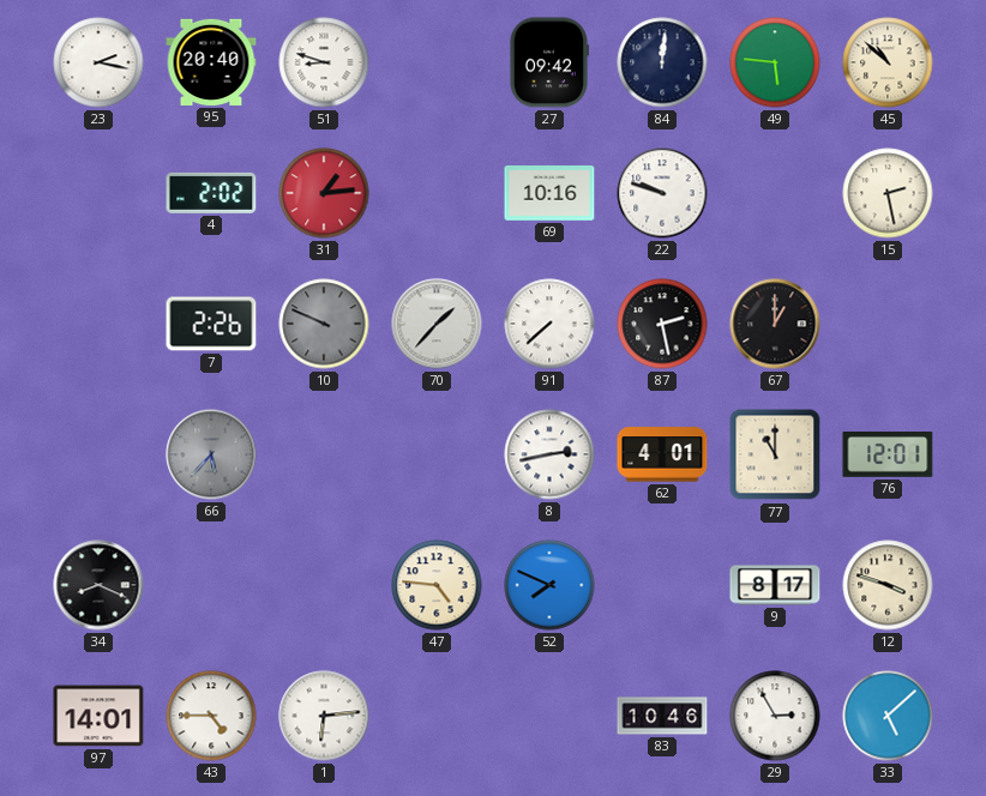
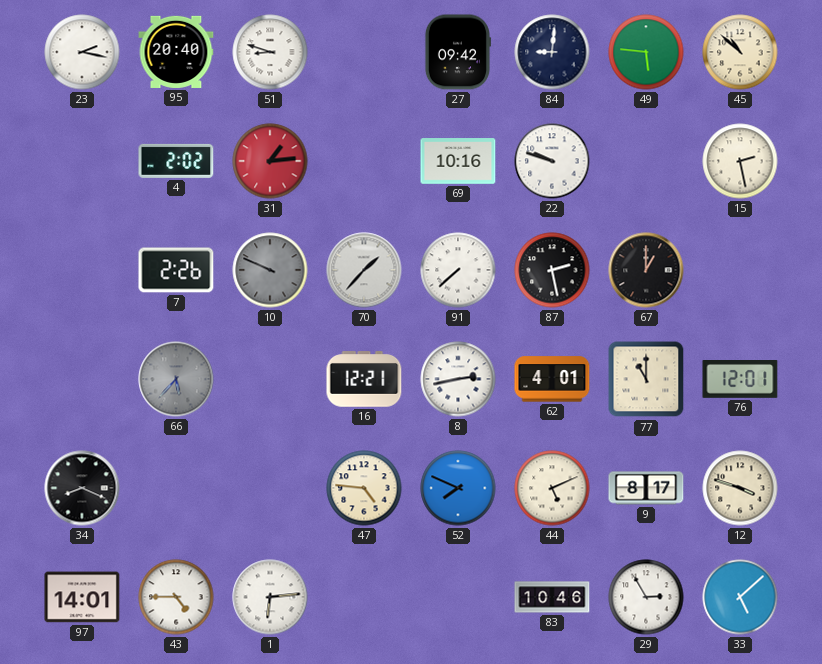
84: 12:01 -> 9:01
16: none -> 12:21
44: none -> 5:11
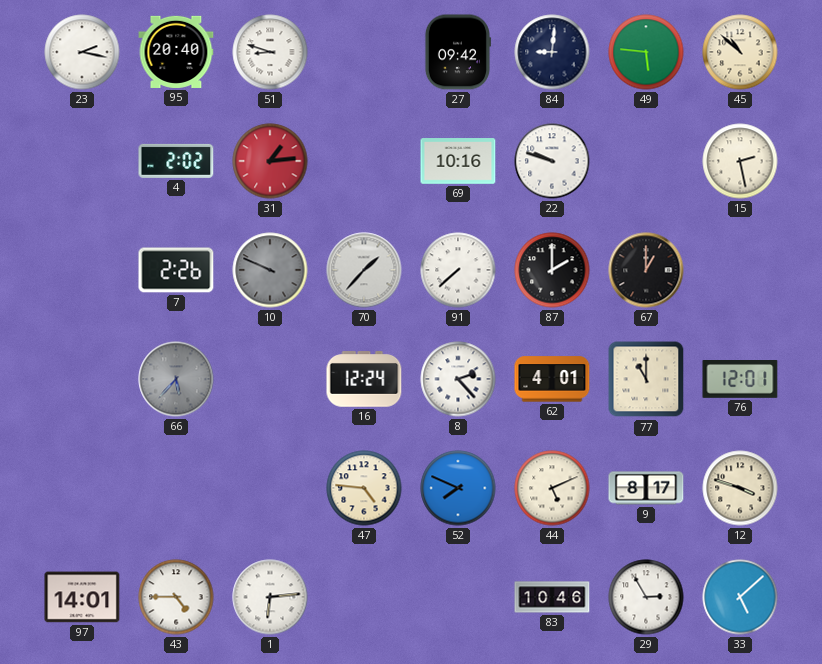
87: 2:28 -> 2:00
16: 12:21 -> 12:24
8: 2:43 -> 2:23
34: 8:19 -> none
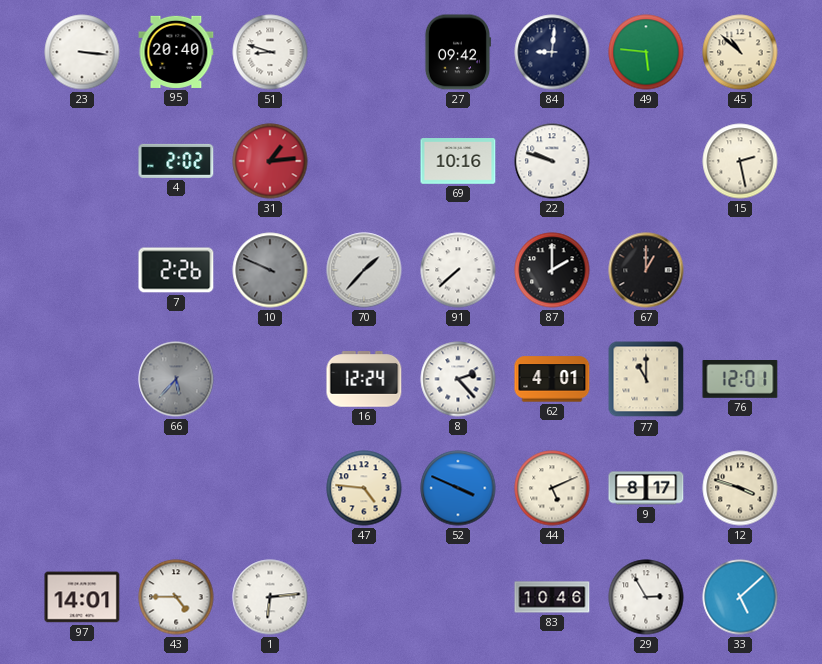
23: 2:17 -> 3:16
52: 7:49 -> 3:49
